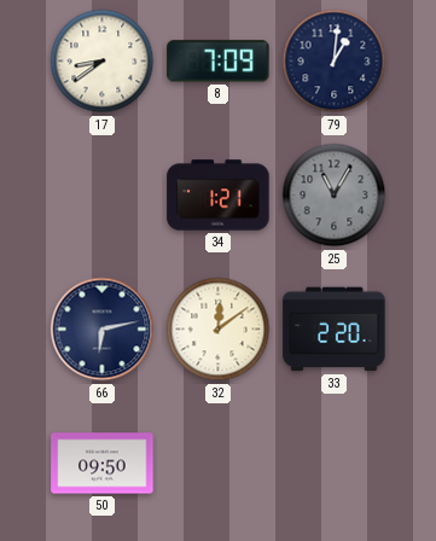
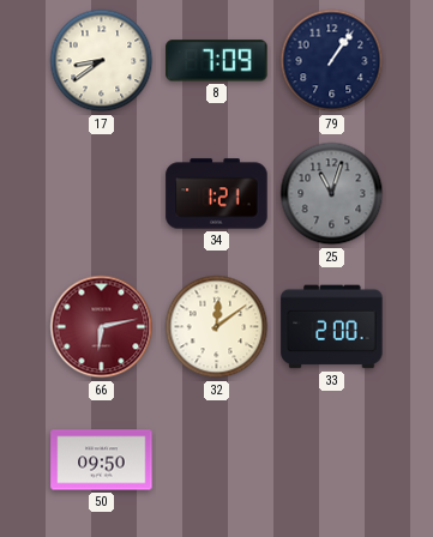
79: 1:01 -> 1:06
25: 11:05 -> 11:03
66 dial: navy -> burgundy
33: 2:20 -> 2:00
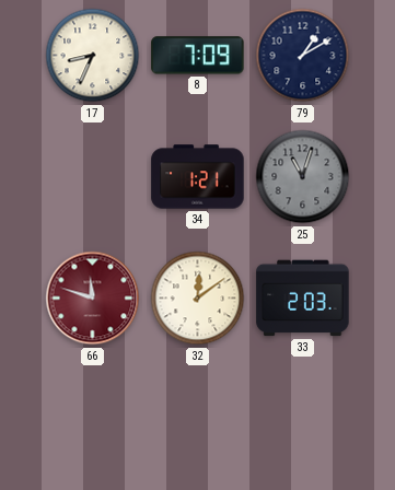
17: 8:39 -> 8:34
79: 1:06 -> 1:10
66: 6:13 -> 11:48
33: 2:00 -> 2:03
50: 09:50 -> none
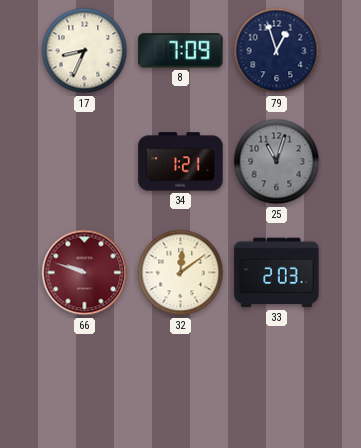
79: 1:10 -> 12:57
66: 11:48 -> 9:48
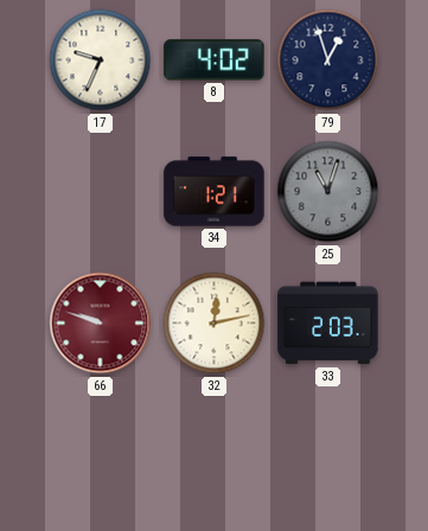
17: 8:34 -> 9:34
8: 7:09 -> 4:02
32: 12:09 -> 12:13
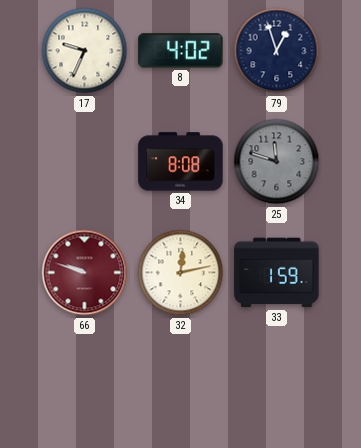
34: 1:21 -> 8:08
25: 11:03 -> 11:48
33: 2:03 -> 1:59
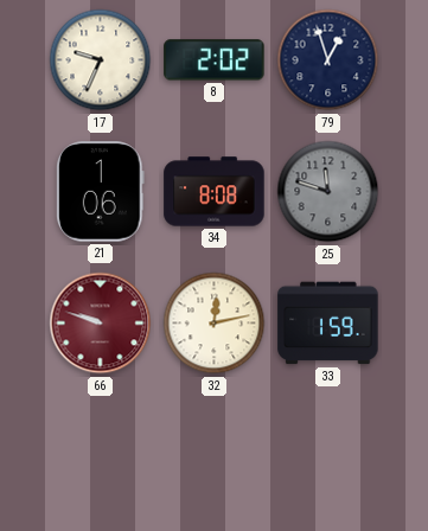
8: 4:02 -> 2:02
21: none -> 1:06
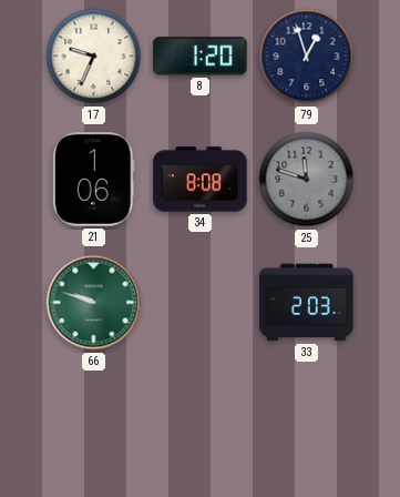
8: 2:02 -> 1:20
66 dial: burgundy -> green
32: 12:13 -> none
33: 1:59 -> 2:03
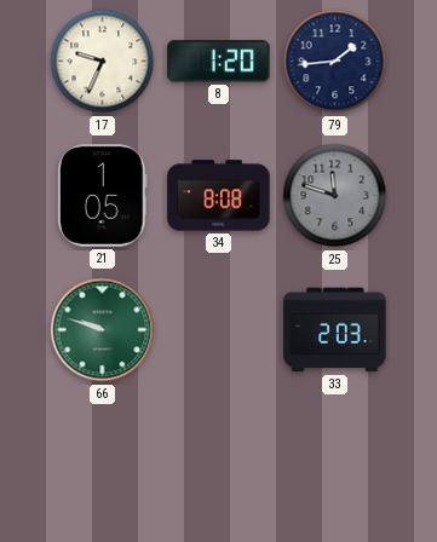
79: 12:57 -> 1:44
21: 1:06 -> 1:05
